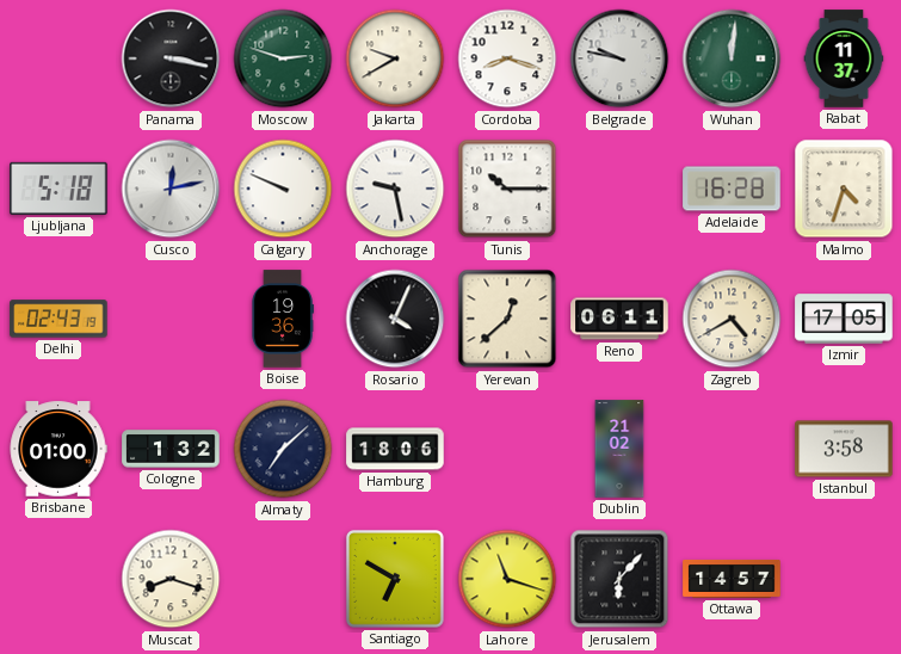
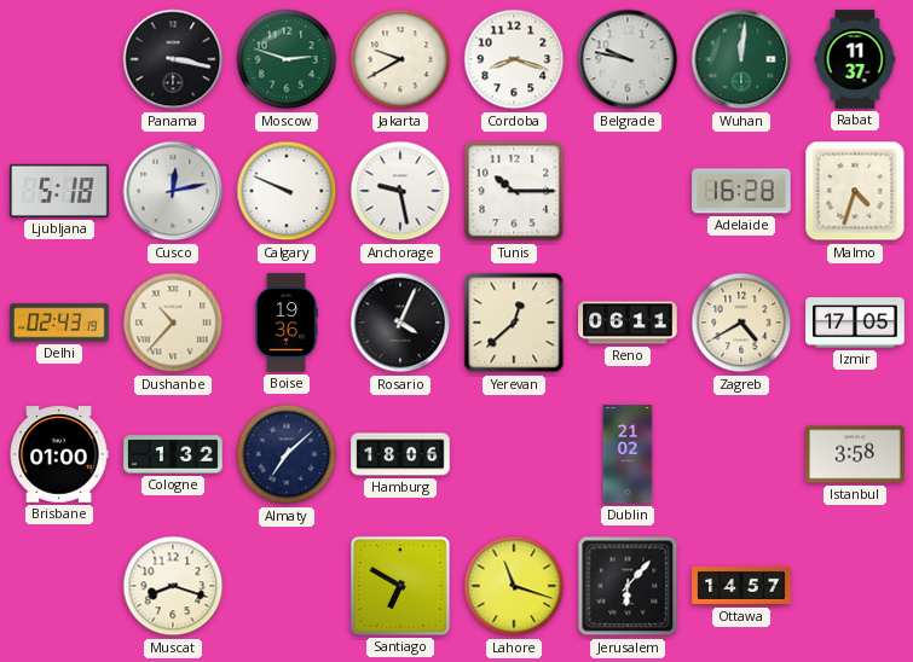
Dushanbe: none -> 10:37
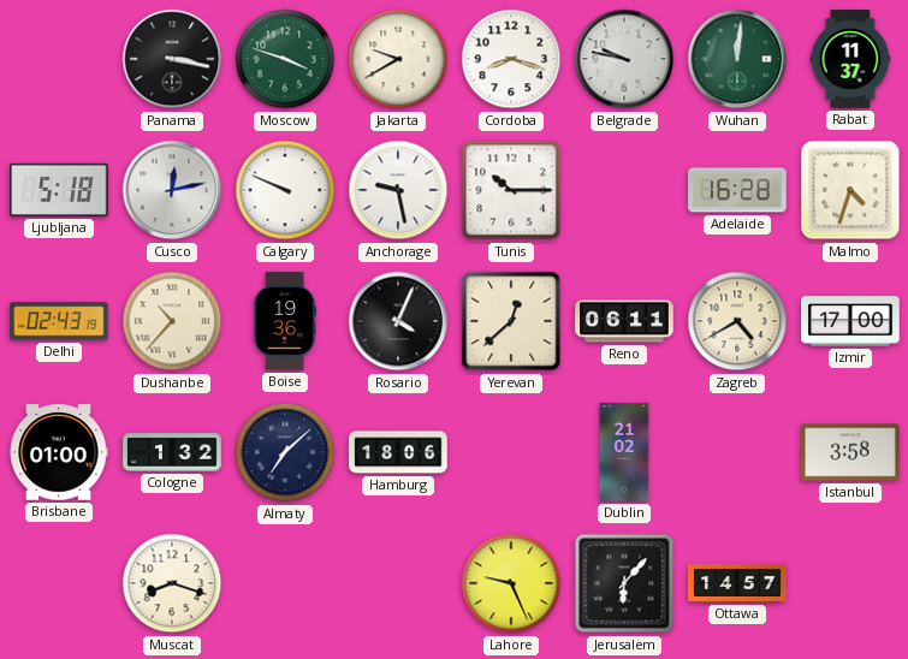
Moscow: 2:48 -> 3:48
Izmir: 17:05 -> 17:00
Santiago: 6:50 -> none
Lahore: 11:18 -> 9:26
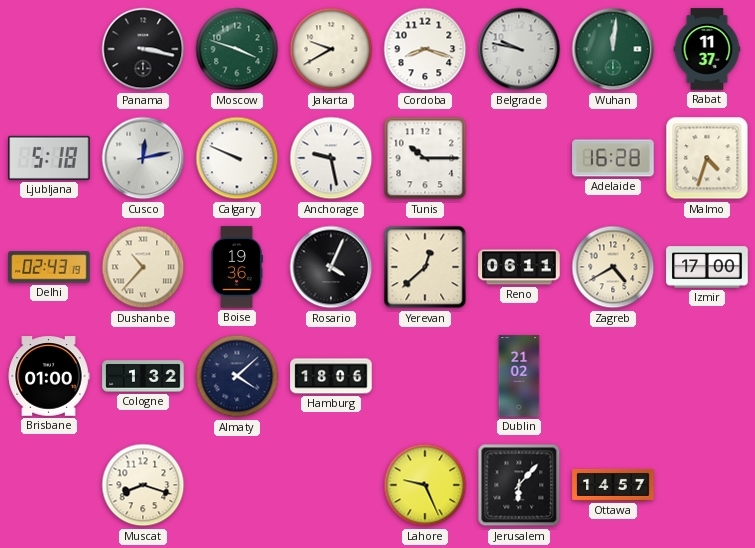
Almaty: 7:08 -> 4:08
Istanbul: 3:58 -> none
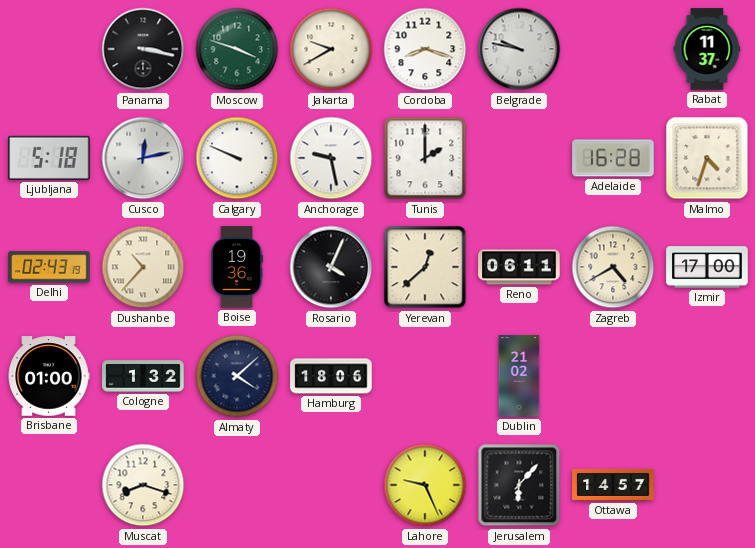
Wuhan: 12:01 -> none
Tunis: 10:15 -> 2:00
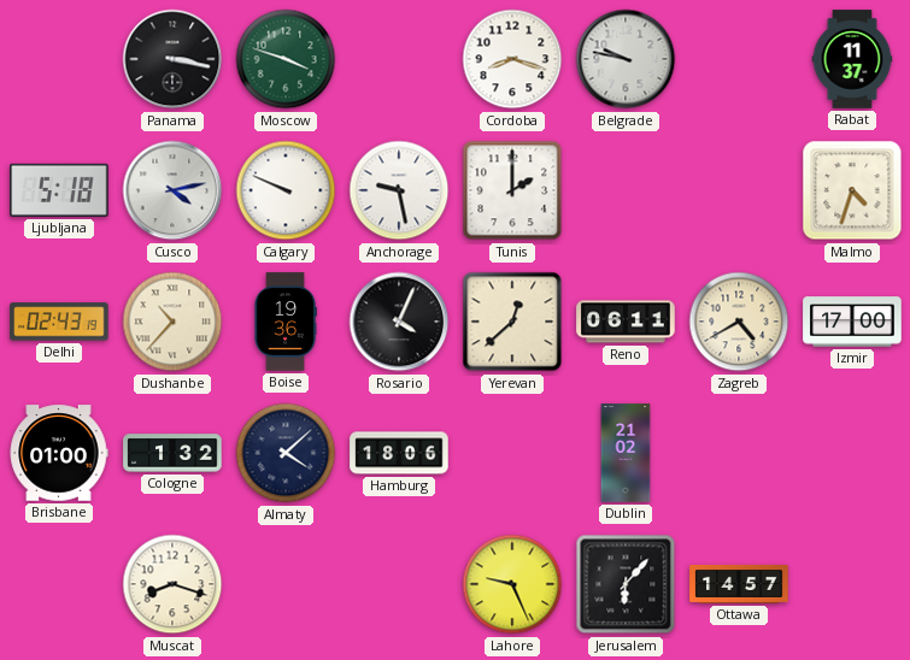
Jakarta: 9:40 -> none
Cusco: 12:13 -> 4:13
Adelaide: 16:28 -> none
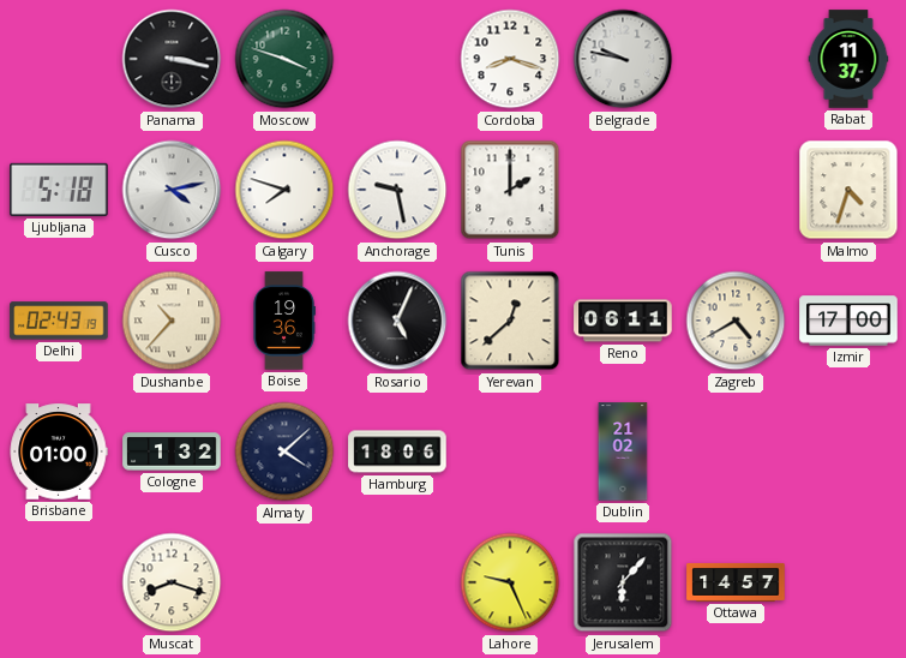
Calgary: 9:49 -> 7:48
Rosario: 4:04 -> 5:04
